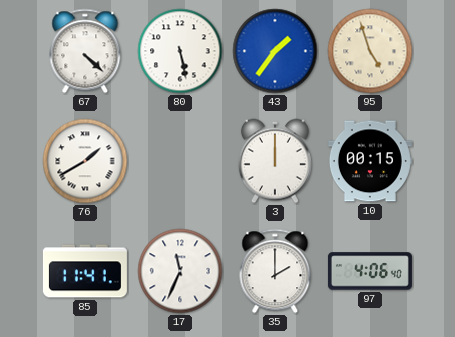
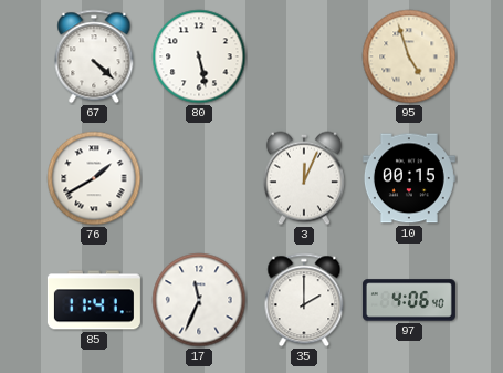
43: 1:36 -> none
3: 12:00 -> 12:04
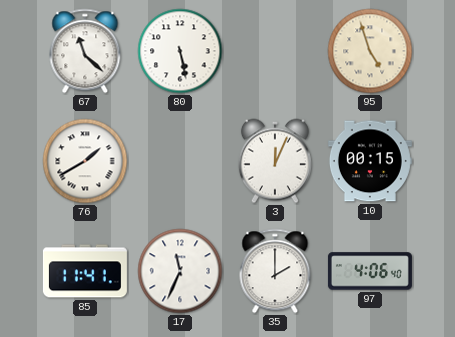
67: 4:22 -> 11:22
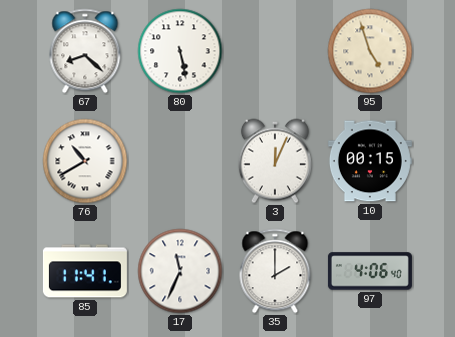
67: 11:22 -> 8:22
76: 1:40 -> 10:40
